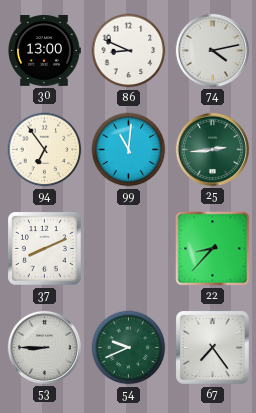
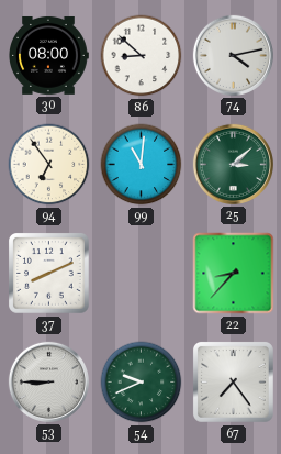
30: 13:00 -> 08:00
86: 8:49 -> 8:52
25: 2:44 -> 3:08
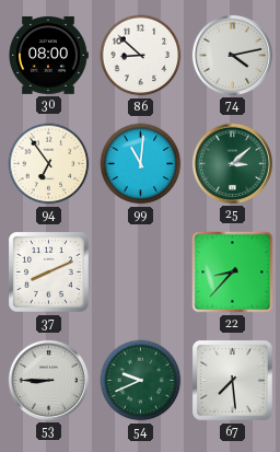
67: 7:24 -> 7:29
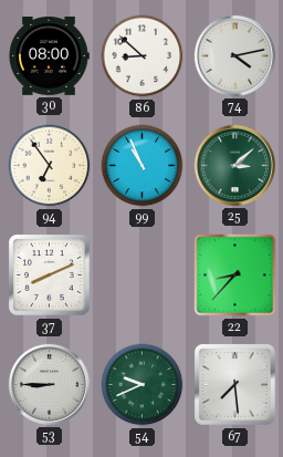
99: 11:01 -> 10:56
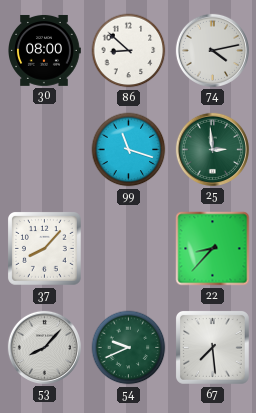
94: 6:54 -> none
99: 10:56 -> 11:18
25: 3:08 -> 2:59
37: 8:11 -> 8:07
53: 8:45 -> 8:07
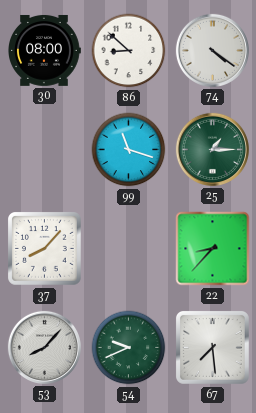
74: 4:13 -> 4:21
25: 2:59 -> 1:15
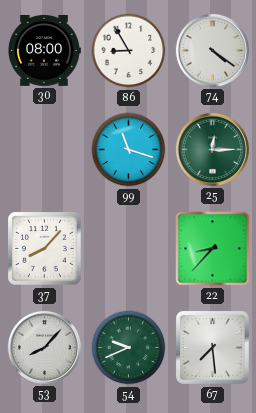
86: 8:52 -> 8:55
25: 1:15 -> 12:15
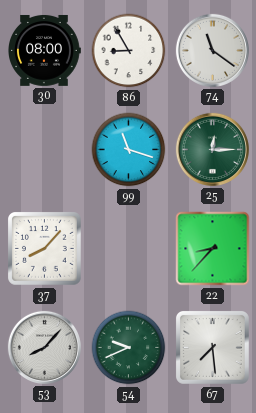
74: 4:21 -> 11:21
